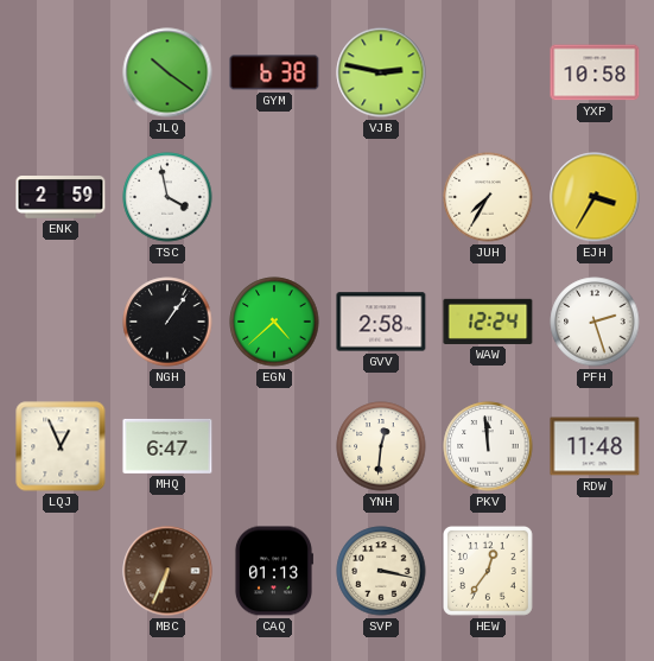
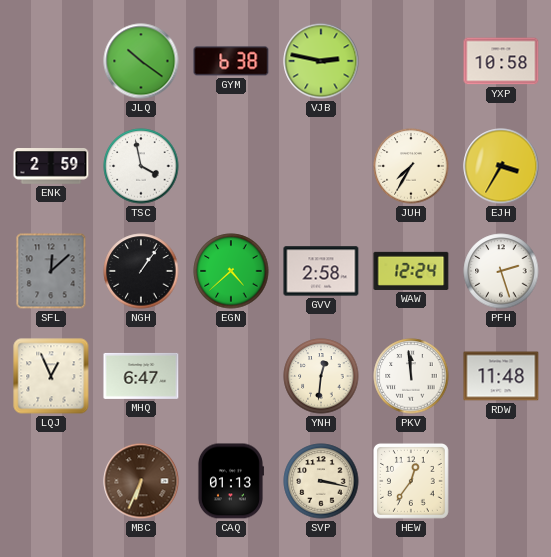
SFL: none -> 12:08
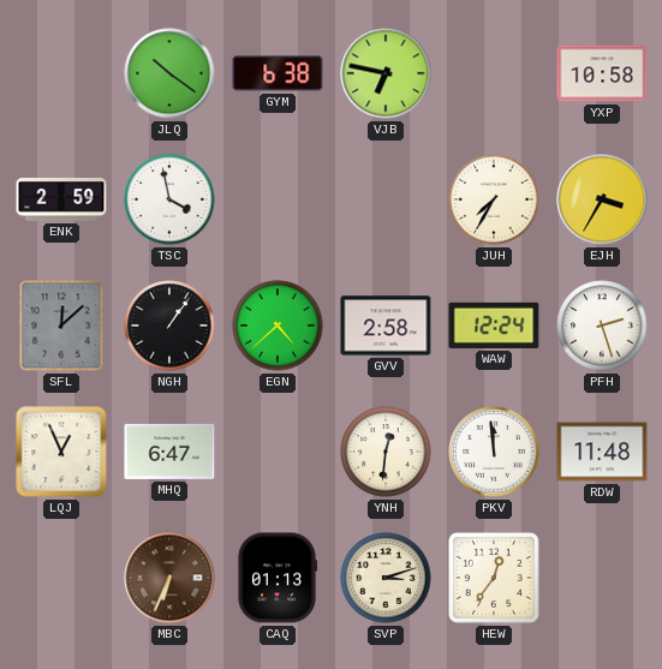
VJB: 2:47 -> 6:47
SVP: 3:17 -> 3:12
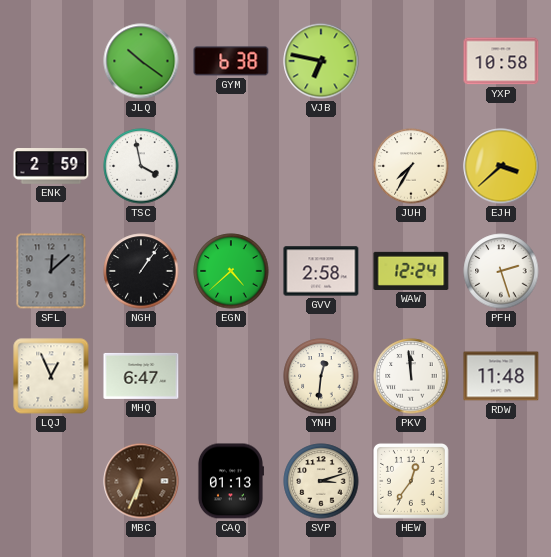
EJH: 3:35 -> 3:38
